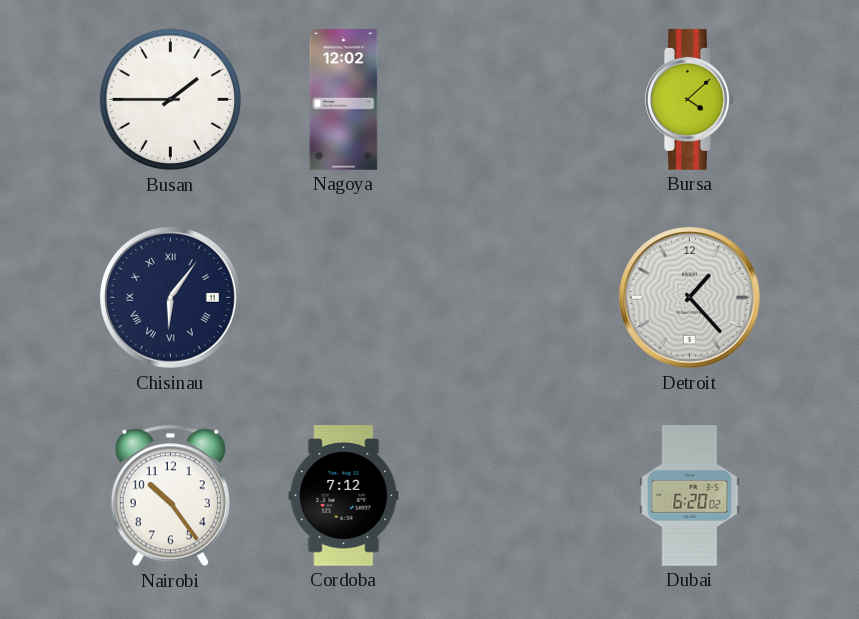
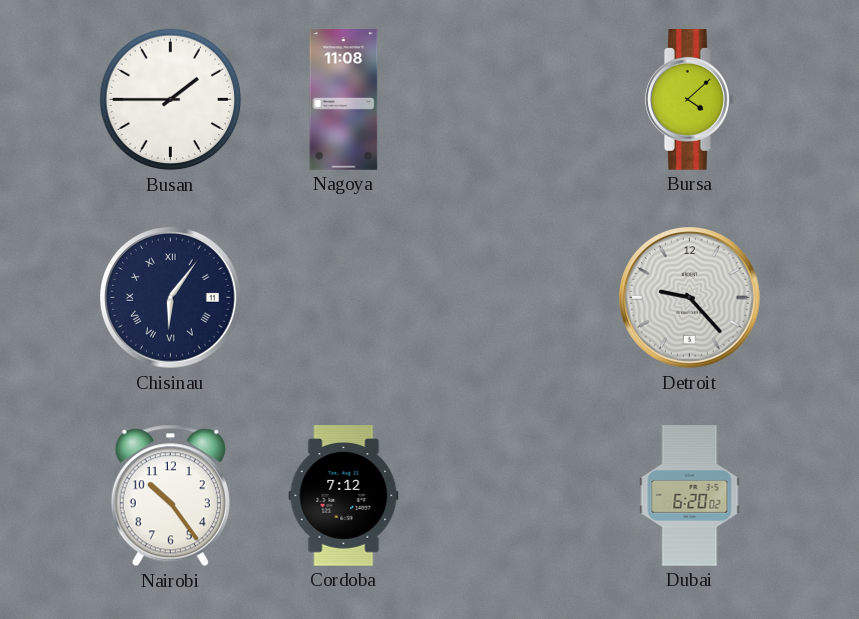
Nagoya: 12:02 -> 11:08
Detroit: 1:23 -> 9:23
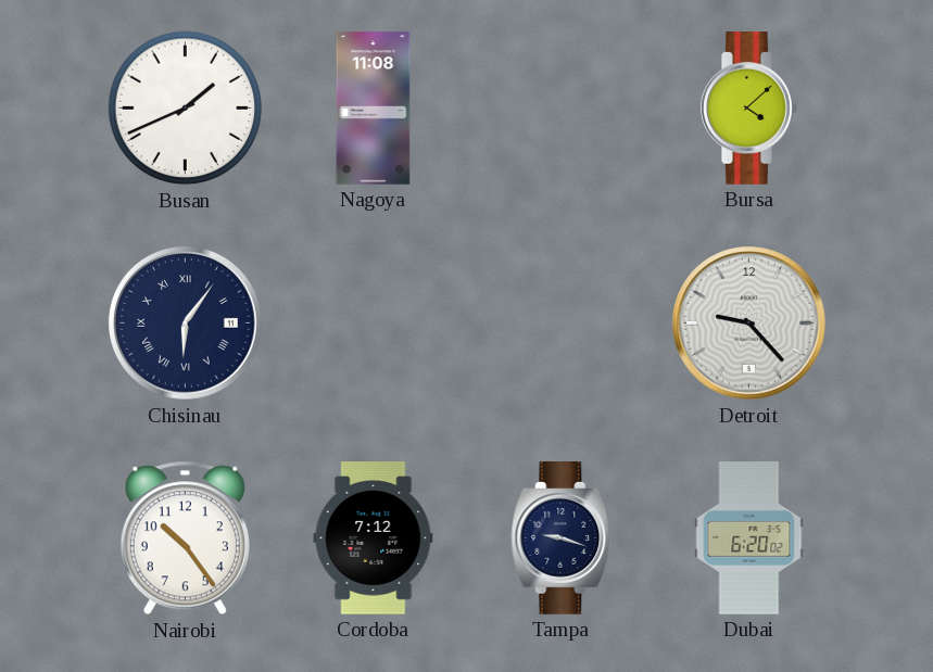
Busan: 1:45 -> 1:41
Tampa: none -> 9:18
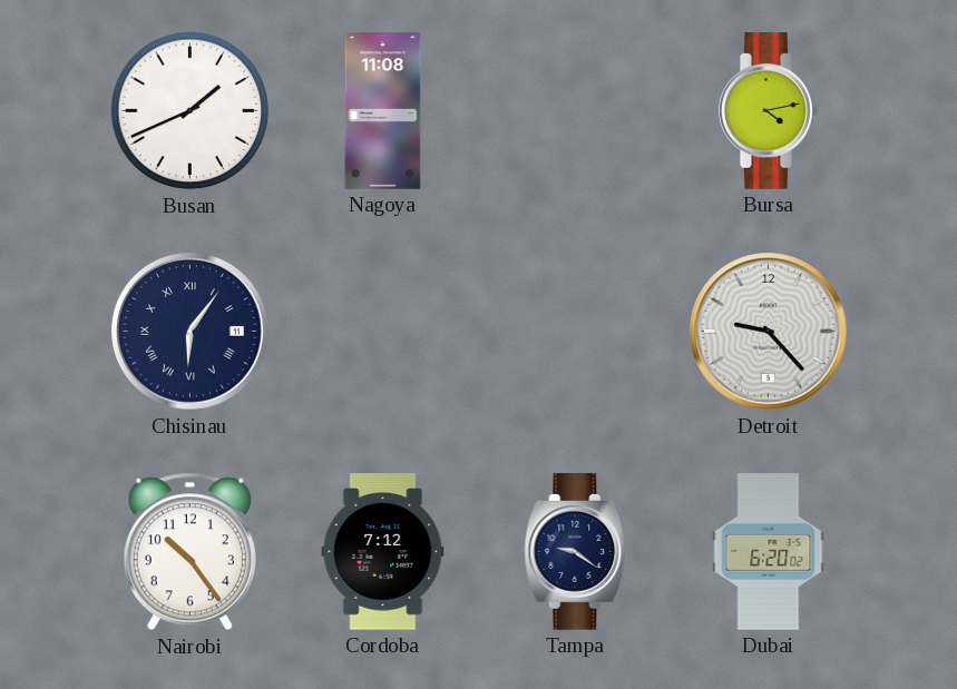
Bursa: 4:08 -> 4:13
Tampa: 9:18 -> 9:21
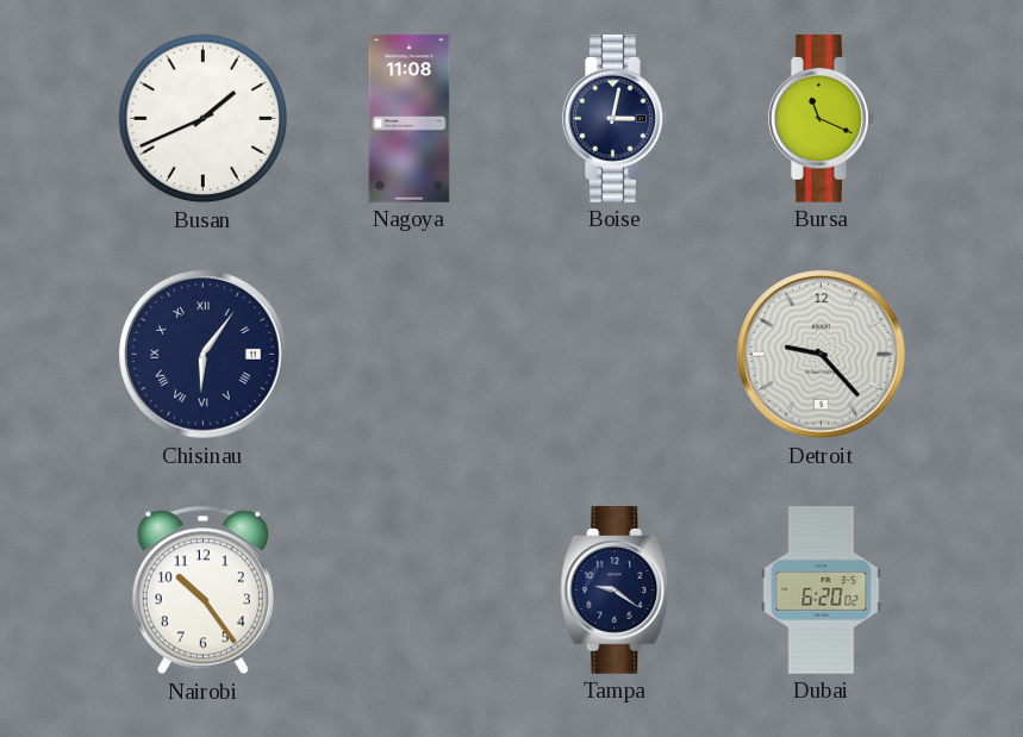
Boise: none -> 3:02
Bursa: 4:13 -> 11:19
Cordoba: 7:12 -> none
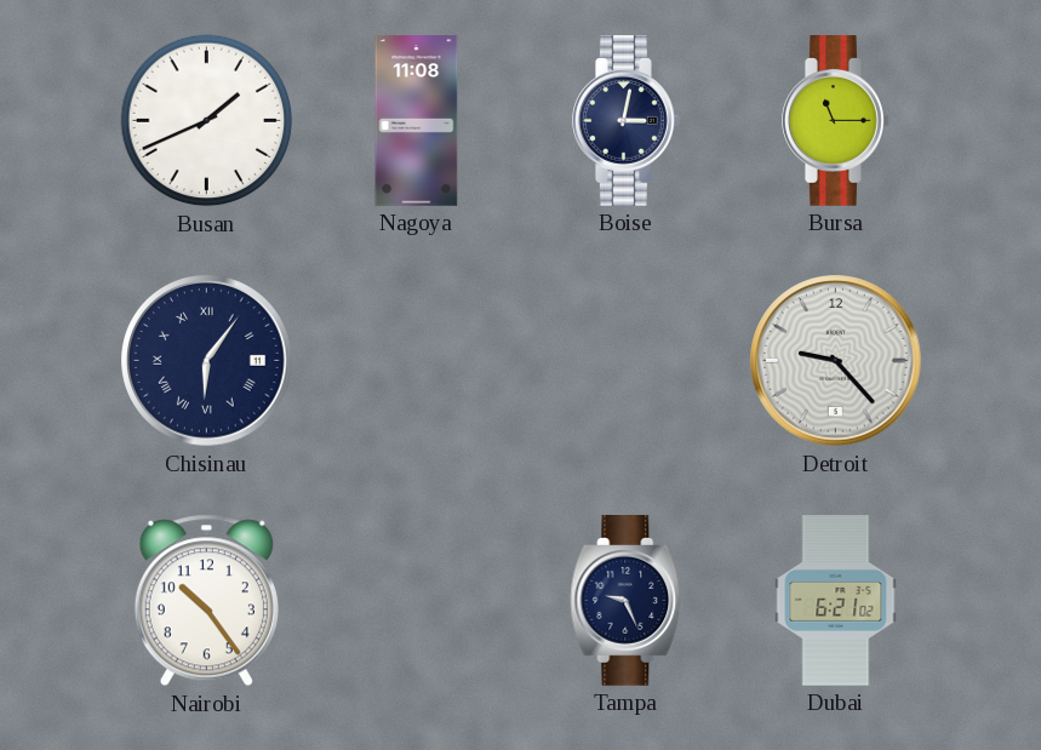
Bursa: 11:19 -> 11:15
Tampa: 9:21 -> 9:26
Dubai: 6:20 -> 6:21
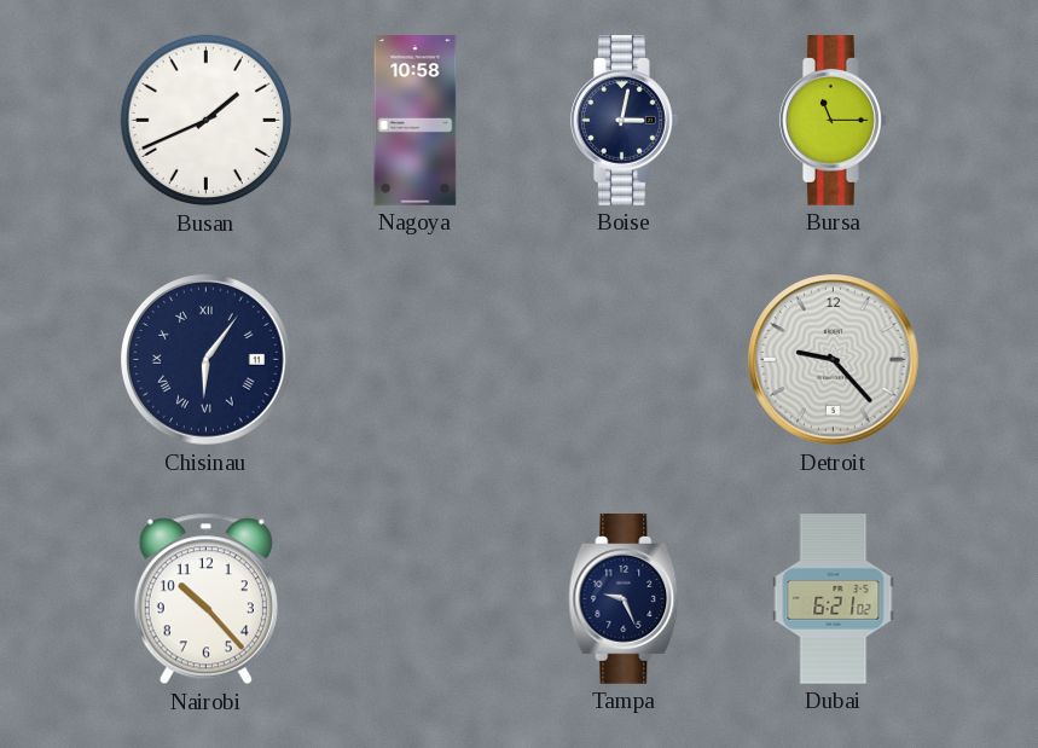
Nagoya: 11:08 -> 10:58
Nairobi: 10:24 -> 10:23
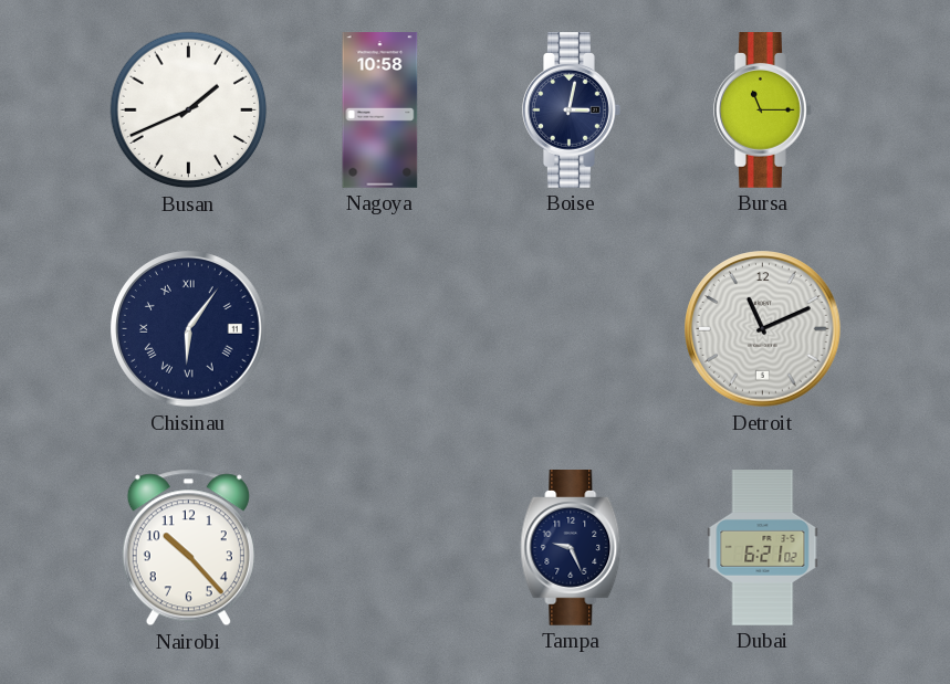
Detroit: 9:23 -> 11:11
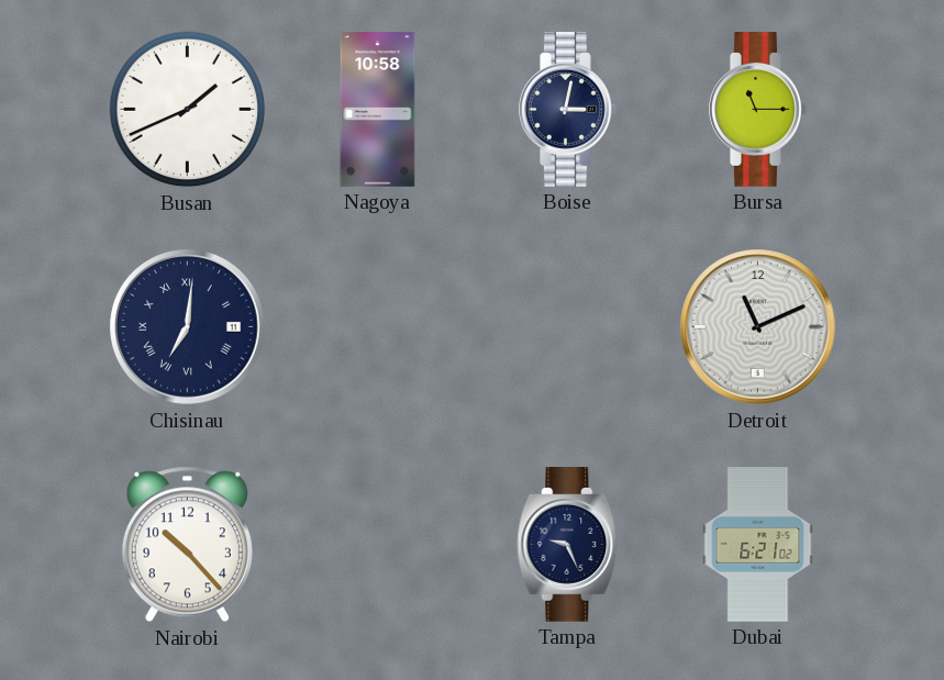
Chisinau: 6:06 -> 7:01
